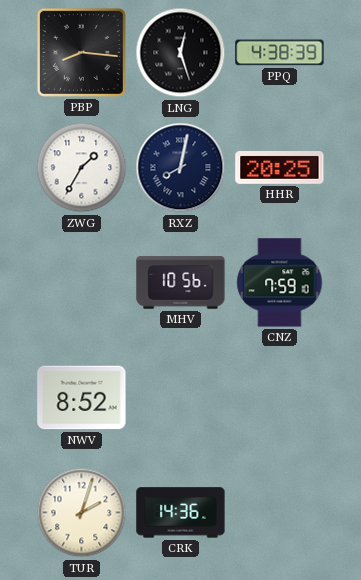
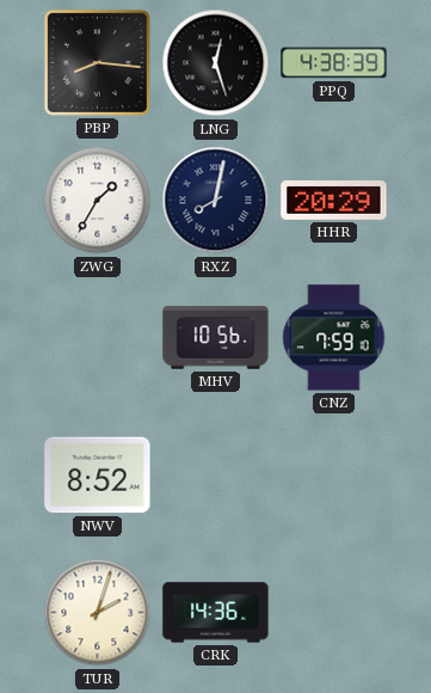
HHR: 20:25 -> 20:29
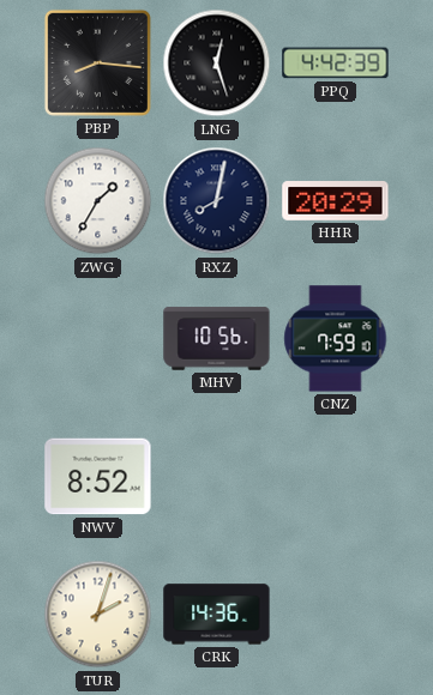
PPQ: 4:38 -> 4:42
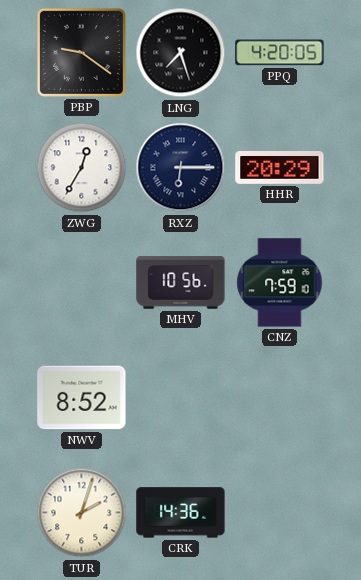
PBP: 8:16 -> 9:21
LNG: 12:27 -> 7:27
PPQ: 4:42 -> 4:20
ZWG: 1:35 -> 12:35
RXZ: 8:02 -> 6:15
